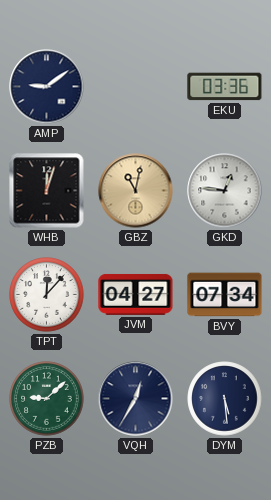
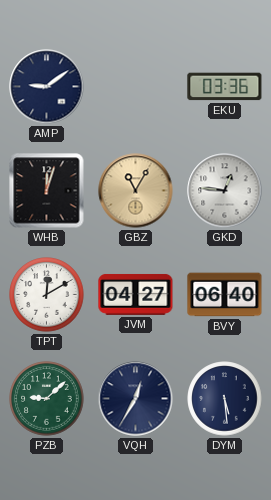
GBZ: 11:02 -> 11:05
TPT: 12:07 -> 12:10
BVY: 07:34 -> 06:40
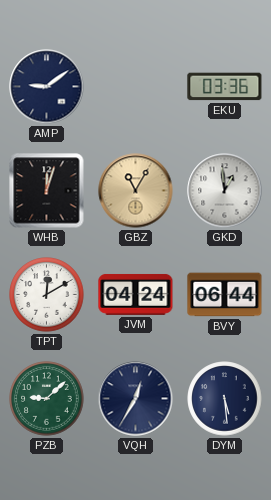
GKD: 12:46 -> 12:59
JVM: 04:27 -> 04:24
BVY: 06:40 -> 06:44
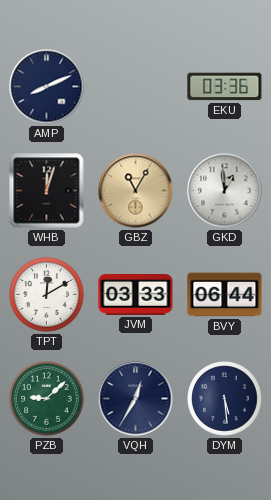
AMP: 9:09 -> 8:11
JVM: 04:24 -> 03:33
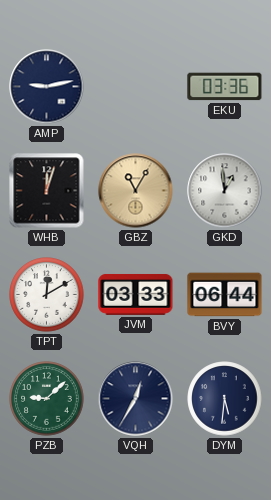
AMP: 8:11 -> 9:13
DYM: 5:29 -> 5:31
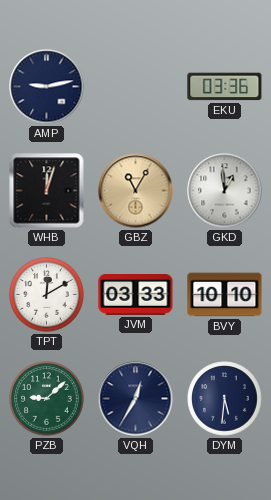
BVY: 06:44 -> 10:10
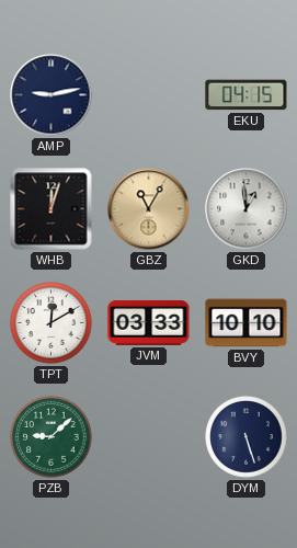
EKU: 03:36 -> 04:15
VQH: 12:35 -> none
DYM: 5:31 -> 5:27
